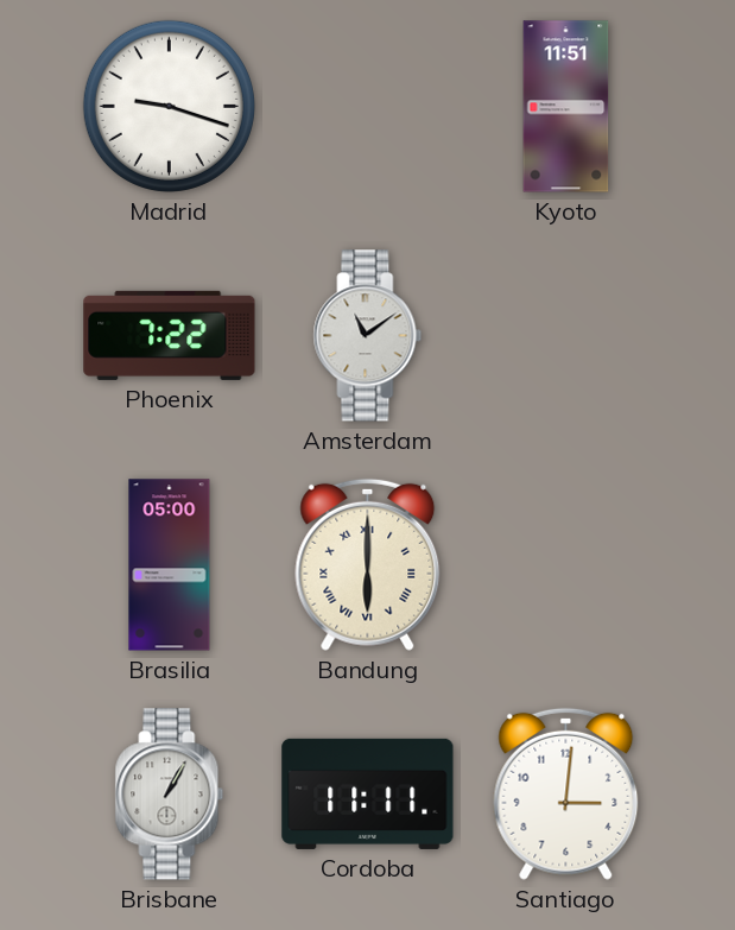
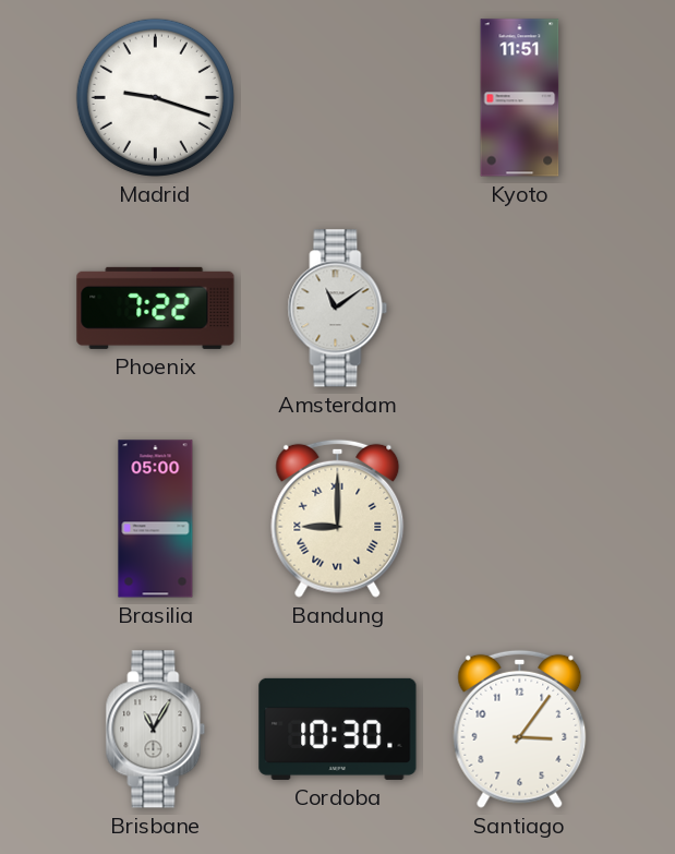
Bandung: 6:00 -> 9:00
Brisbane: 1:05 -> 11:05
Cordoba: 11:11 -> 10:30
Santiago: 3:01 -> 3:06
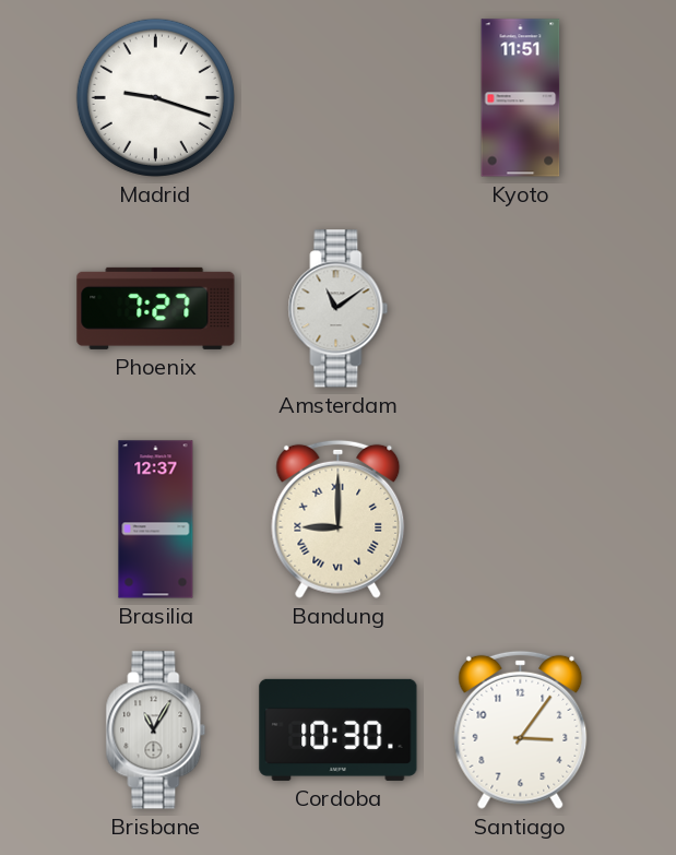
Phoenix: 7:22 -> 7:27
Brasilia: 05:00 -> 12:37
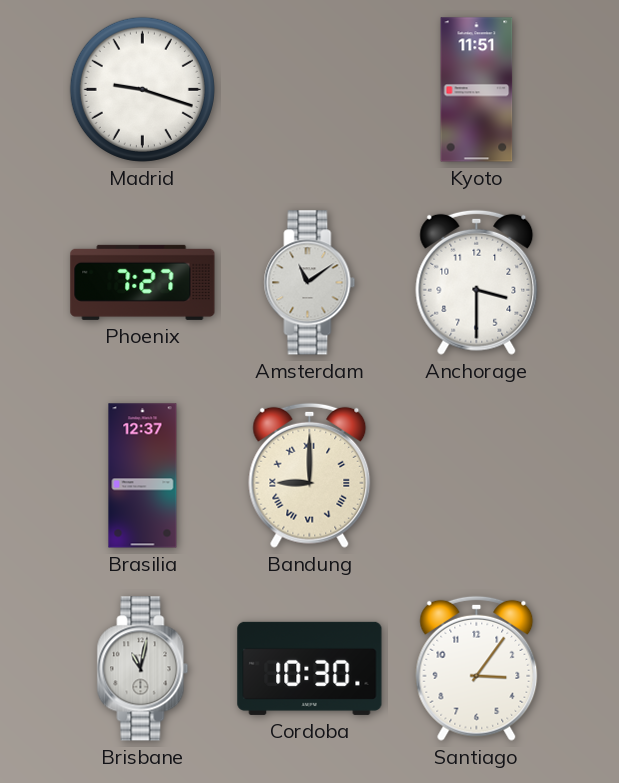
Anchorage: none -> 3:30
Brisbane: 11:05 -> 11:02
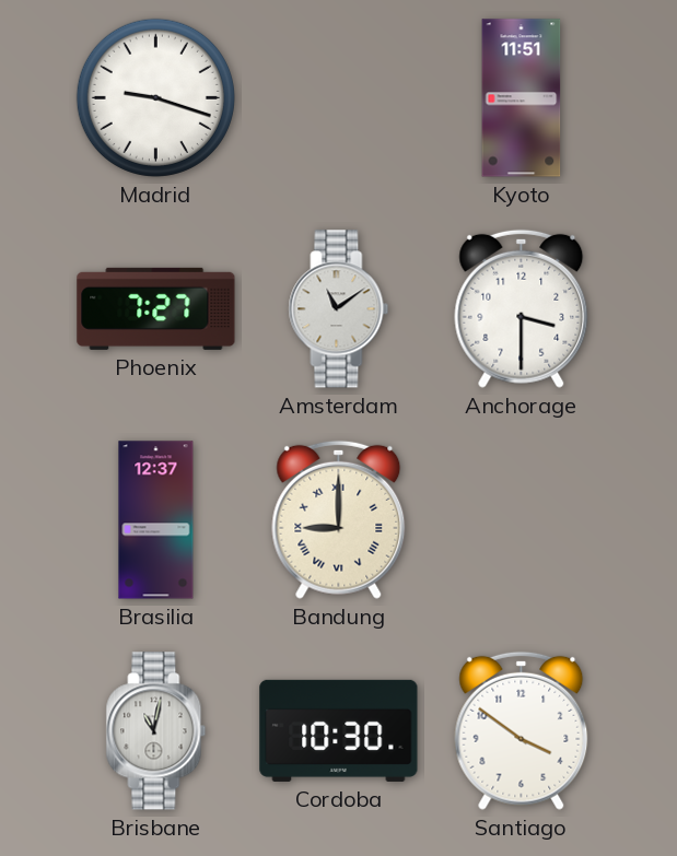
Santiago: 3:06 -> 3:51
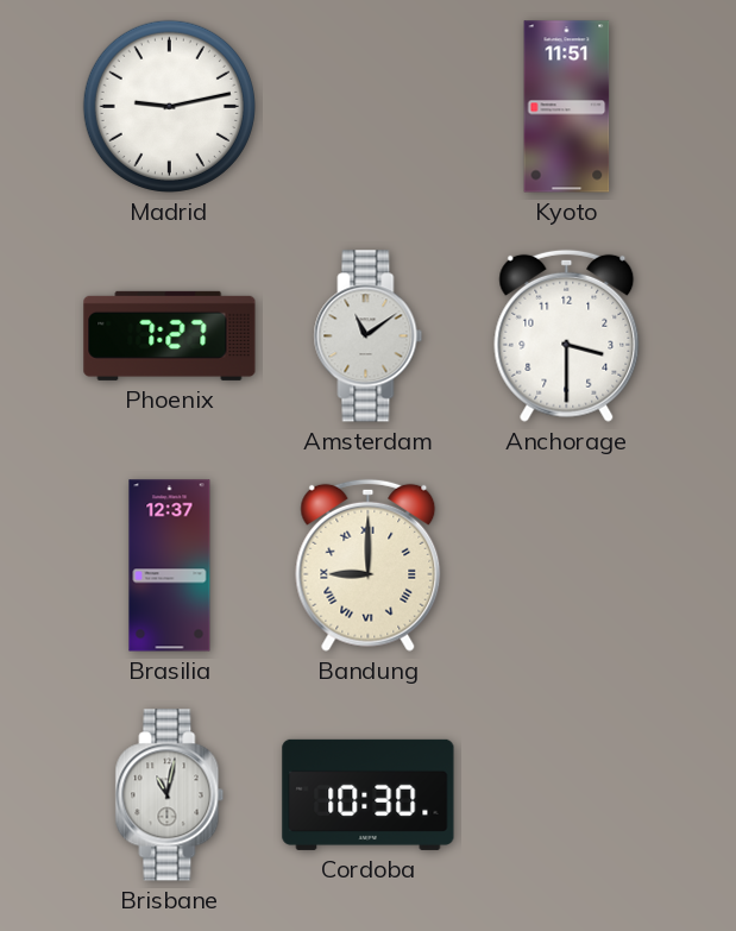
Madrid: 9:18 -> 9:13
Santiago: 3:51 -> none
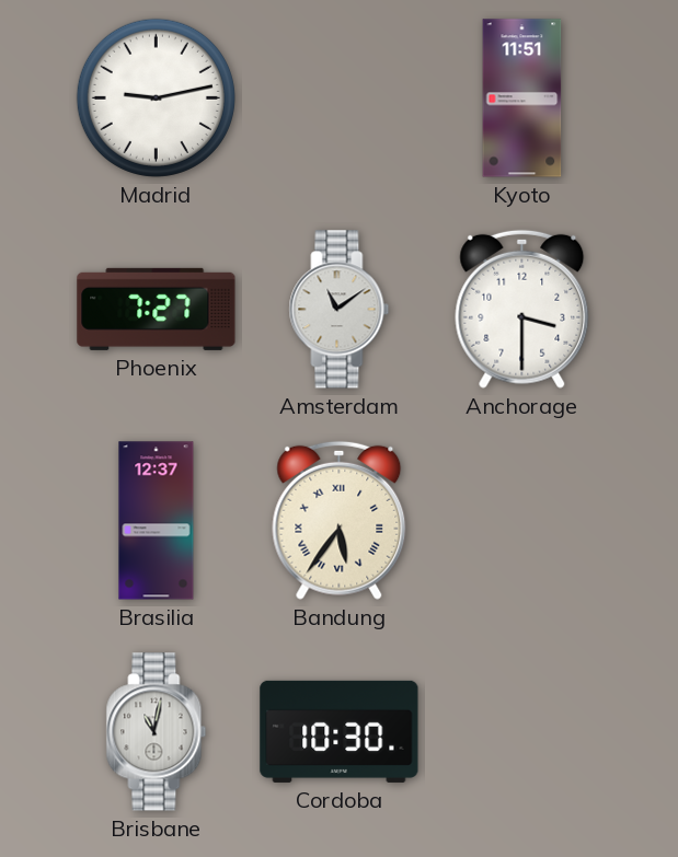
Bandung: 9:00 -> 5:36
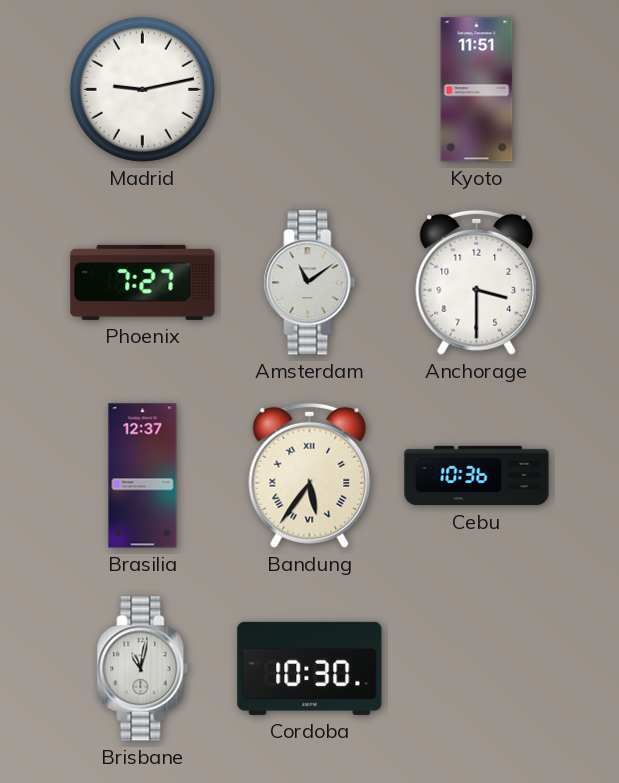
Cebu: none -> 10:36
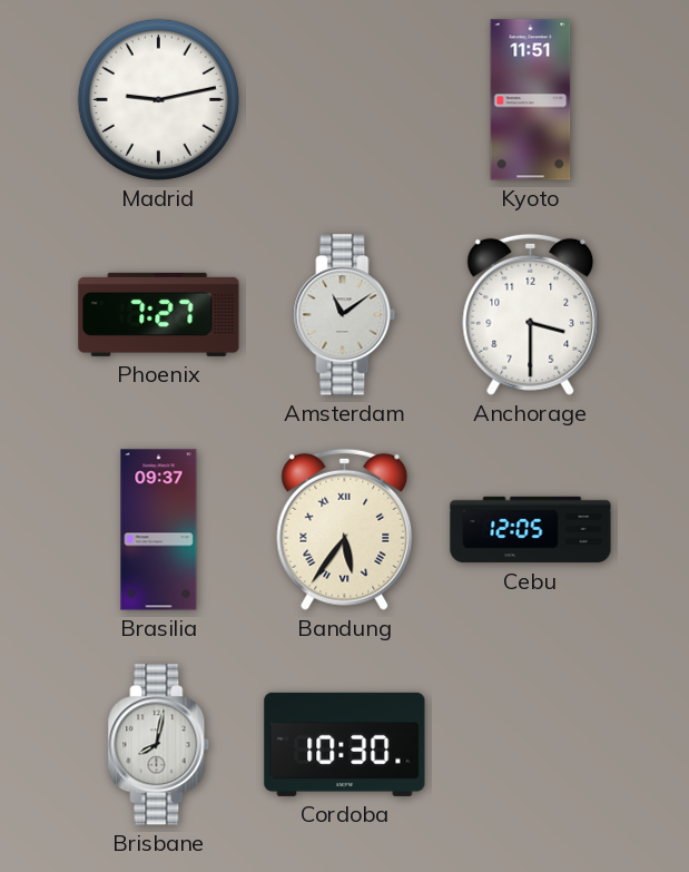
Brasilia: 12:37 -> 09:37
Cebu: 10:36 -> 12:05
Brisbane: 11:02 -> 8:02
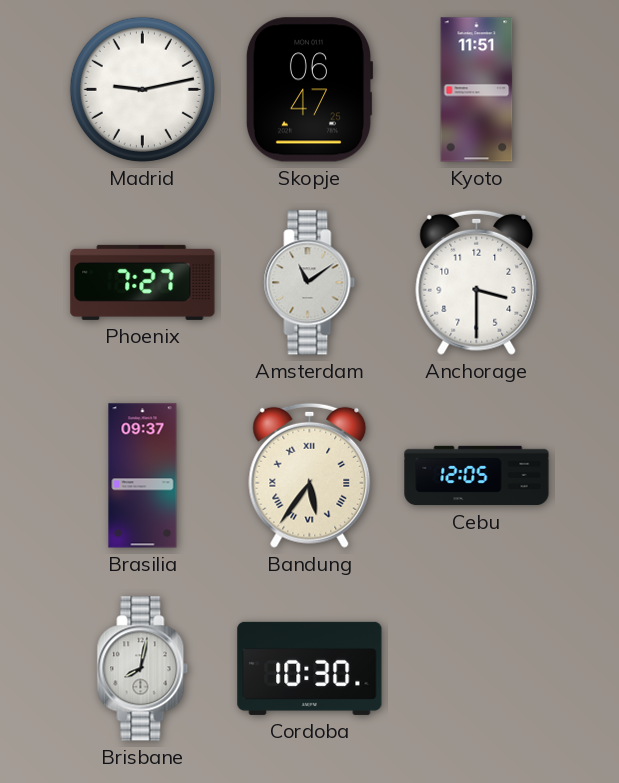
Skopje: none -> 06:47
